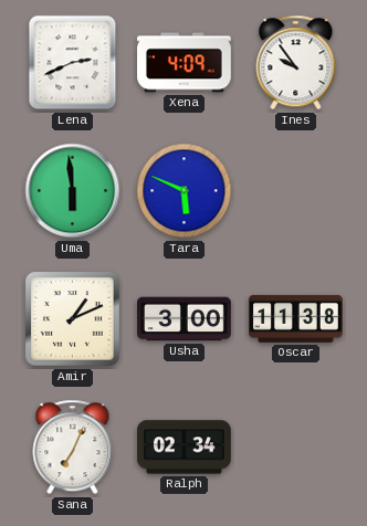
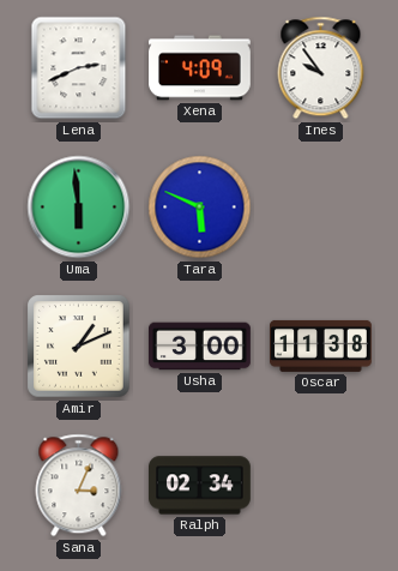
Sana: 7:04 -> 3:04
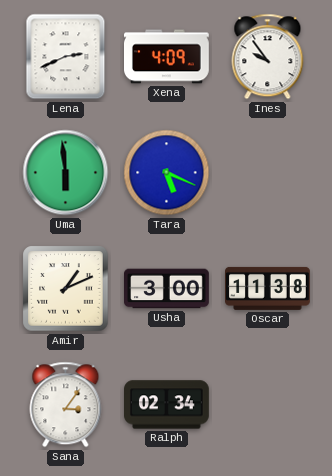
Tara: 5:49 -> 5:19
Sana: 3:04 -> 3:06
